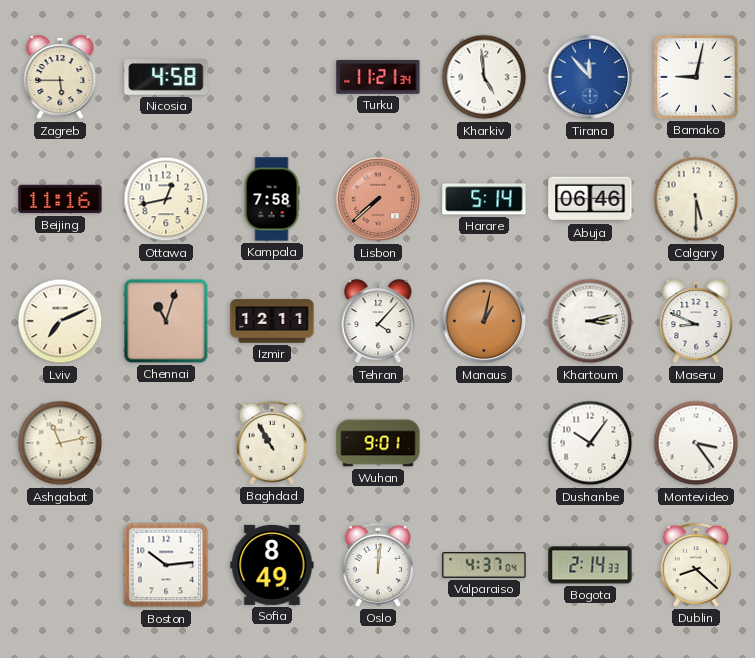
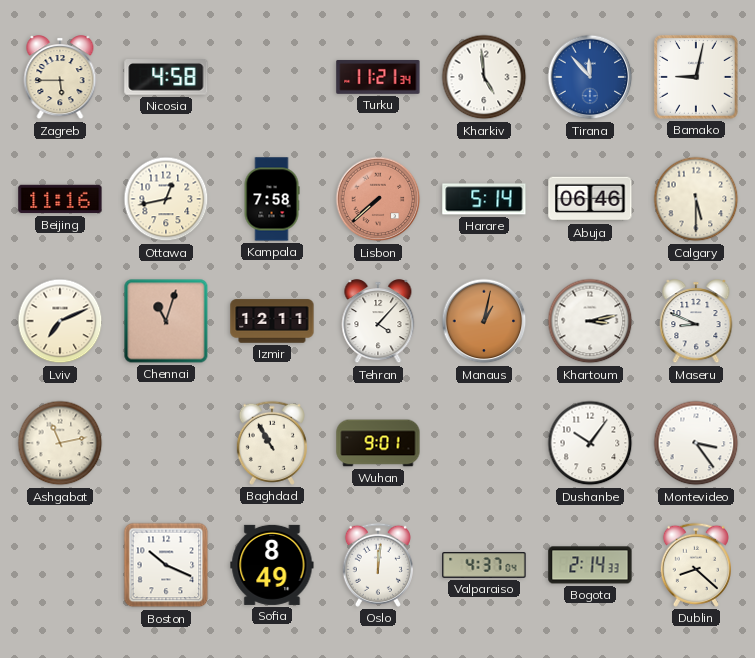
Boston: 10:14 -> 10:19
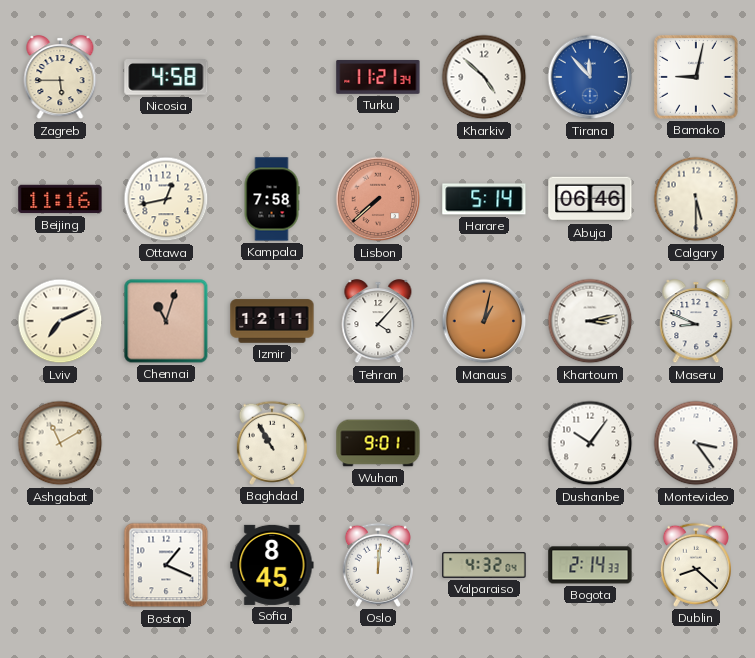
Kharkiv: 4:59 -> 4:52
Ashgabat: 11:13 -> 11:10
Boston: 10:19 -> 1:19
Sofia: 8:49 -> 8:45
Valparaiso: 4:37 -> 4:32
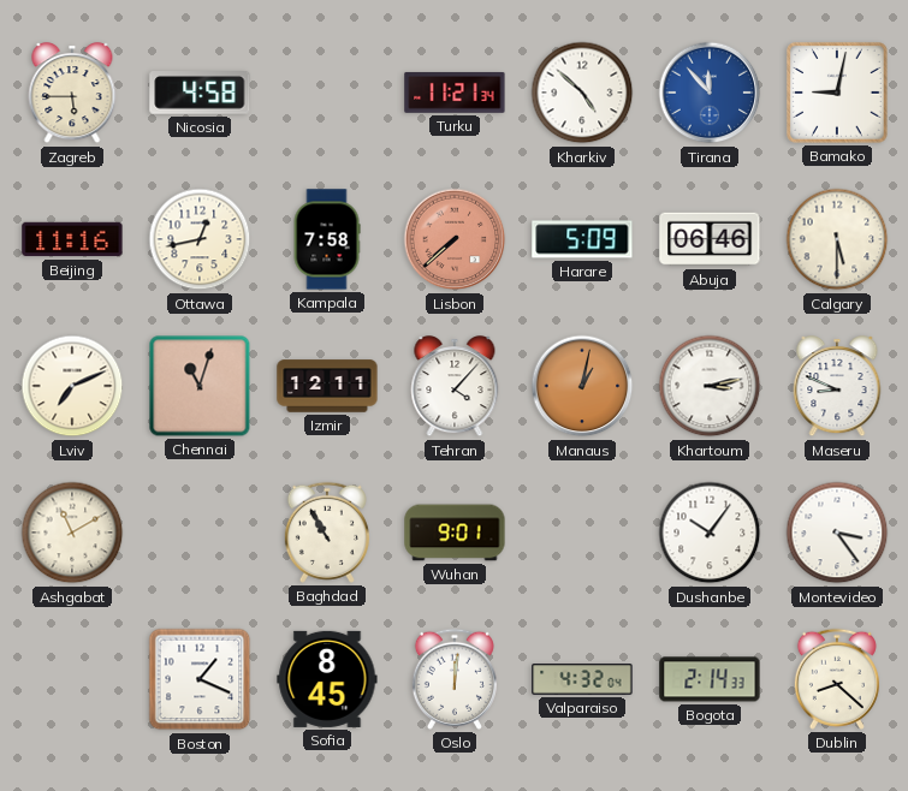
Harare: 5:14 -> 5:09
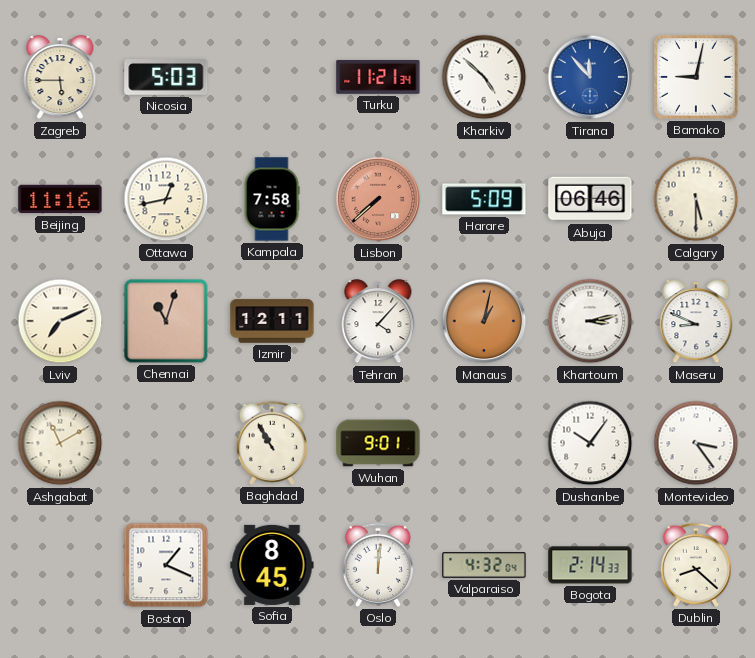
Nicosia: 4:58 -> 5:03
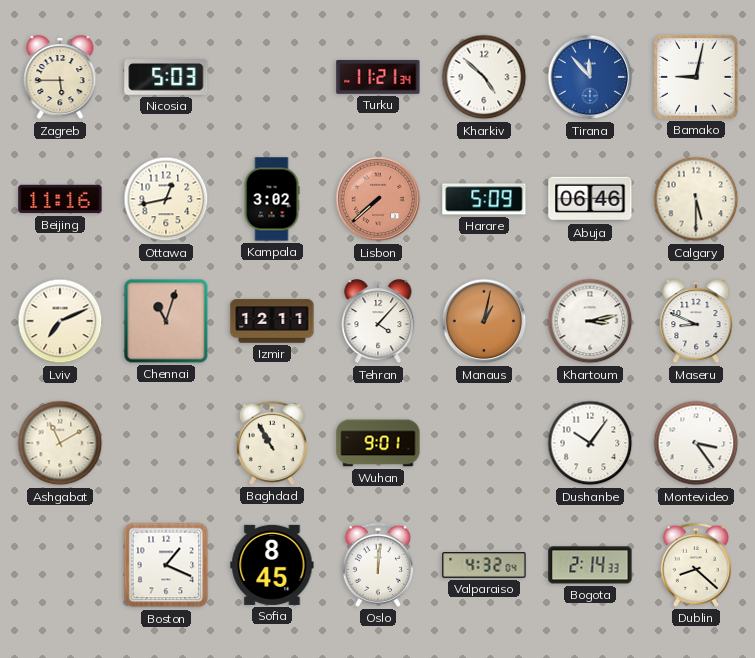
Kampala: 7:58 -> 3:02
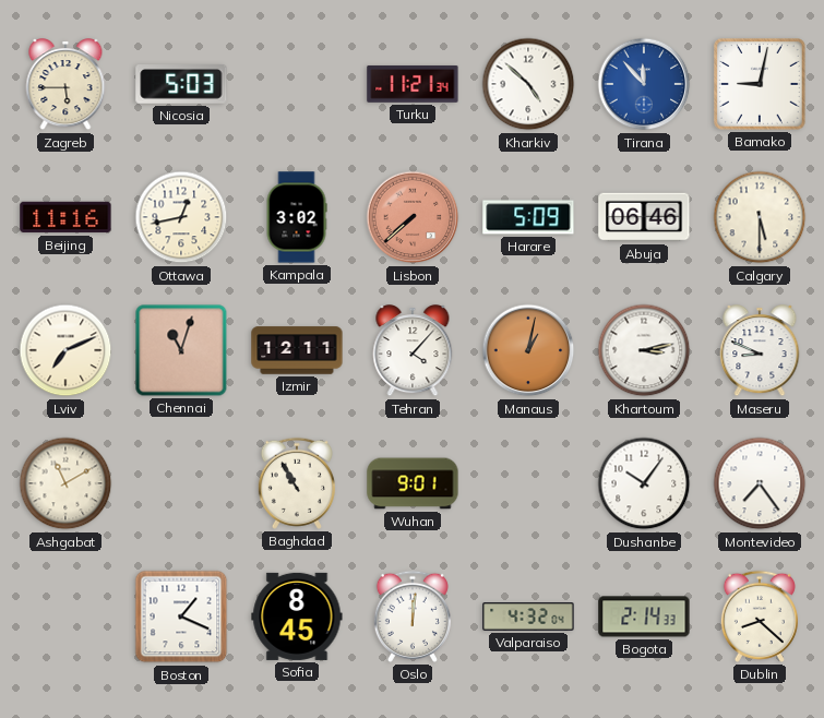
Montevideo: 3:24 -> 7:24
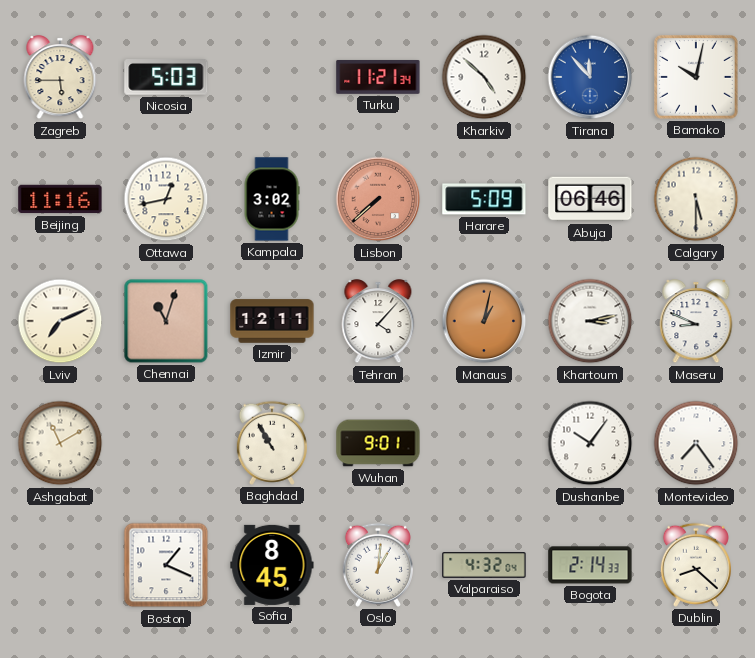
Bamako: 9:02 -> 10:02
Oslo: 12:01 -> 1:01
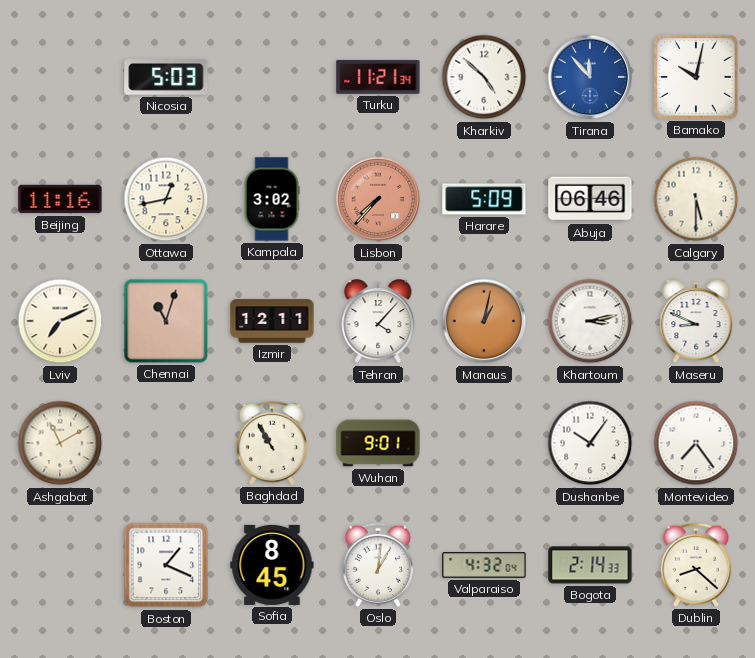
Zagreb: 5:45 -> none
Lisbon: 7:38 -> 7:37
